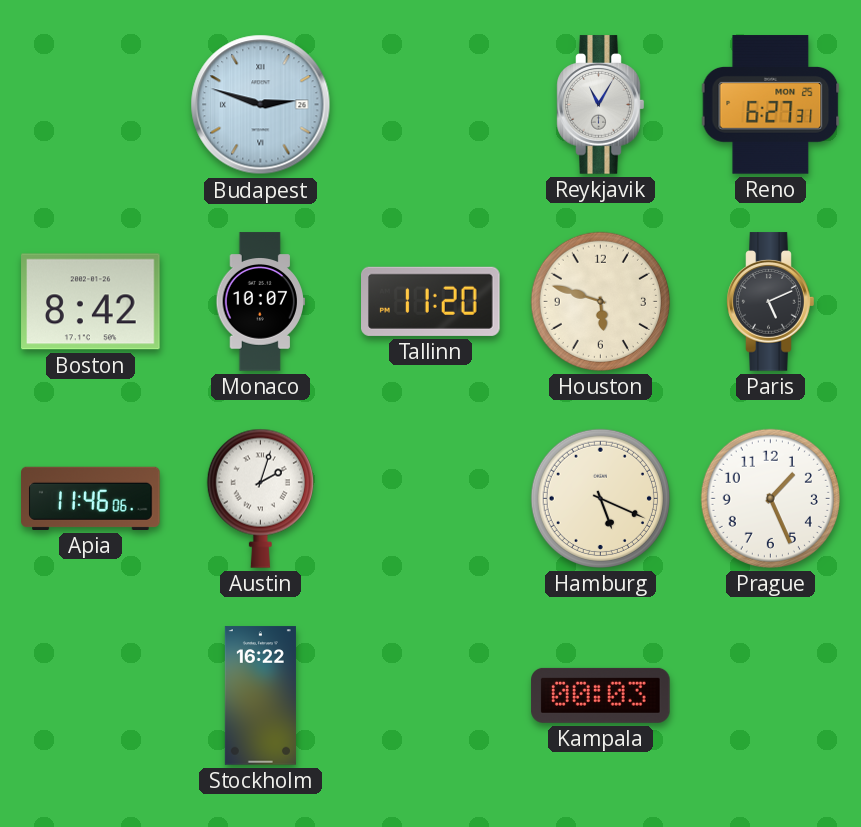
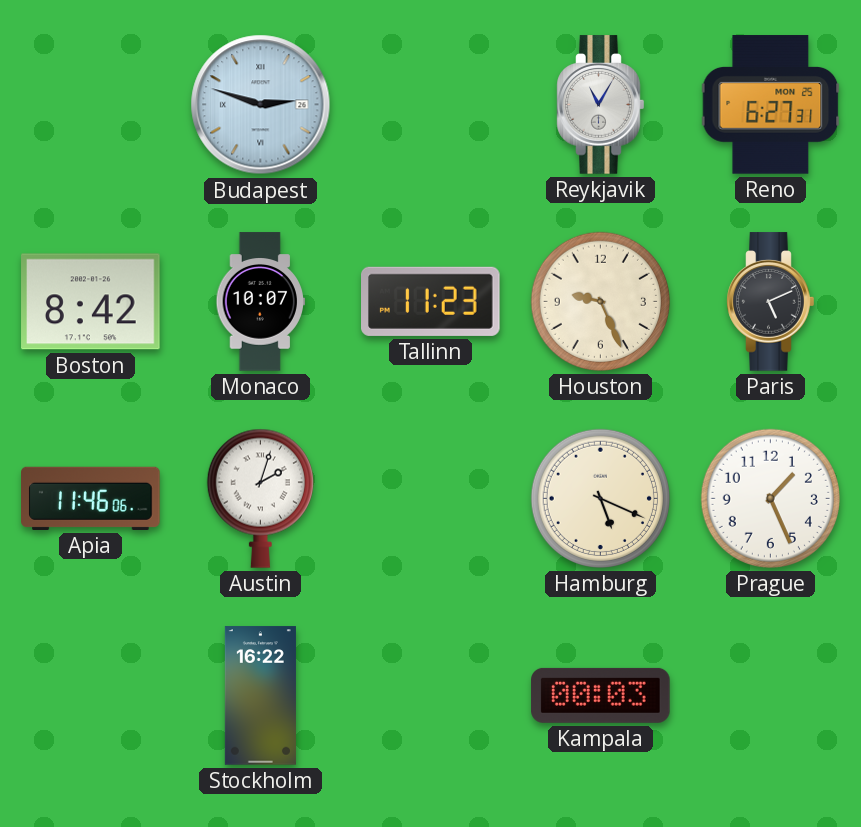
Tallinn: 11:20 -> 11:23
Houston: 5:48 -> 9:26
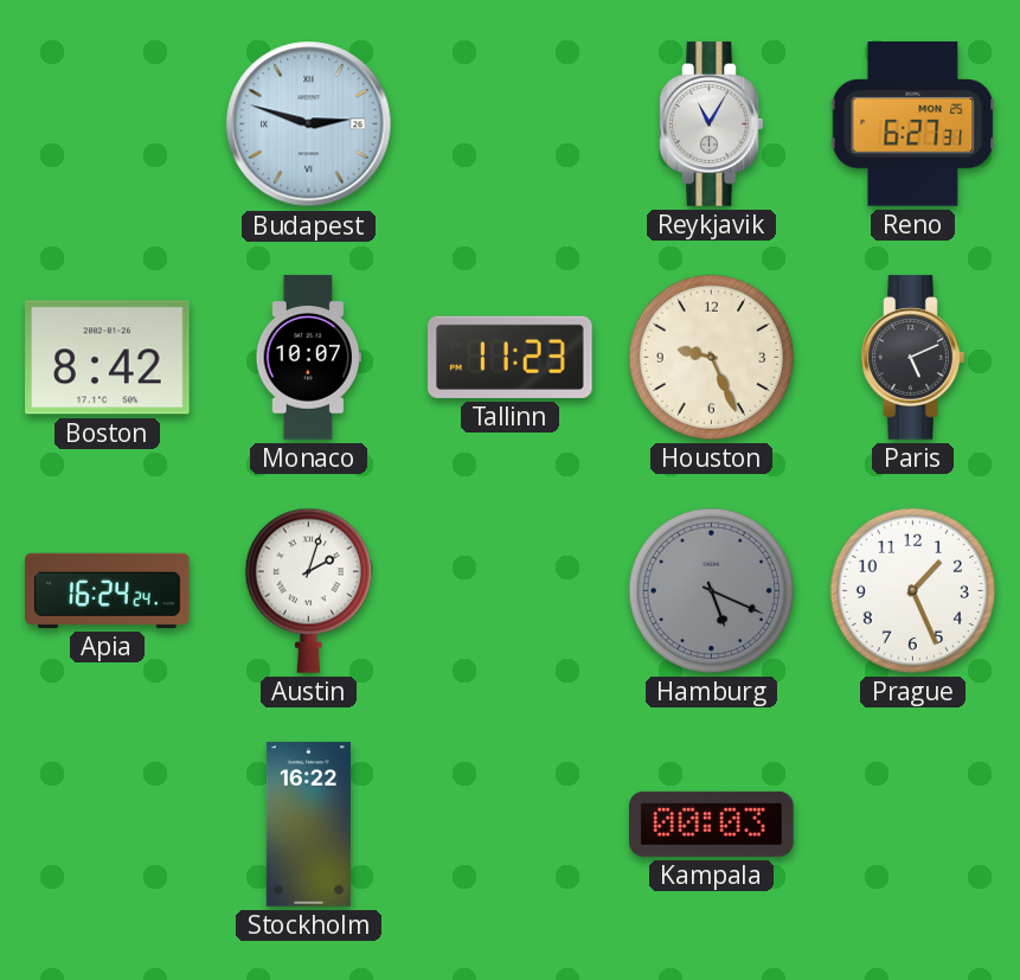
Apia: 11:46 -> 16:24
Hamburg dial: cream -> grey
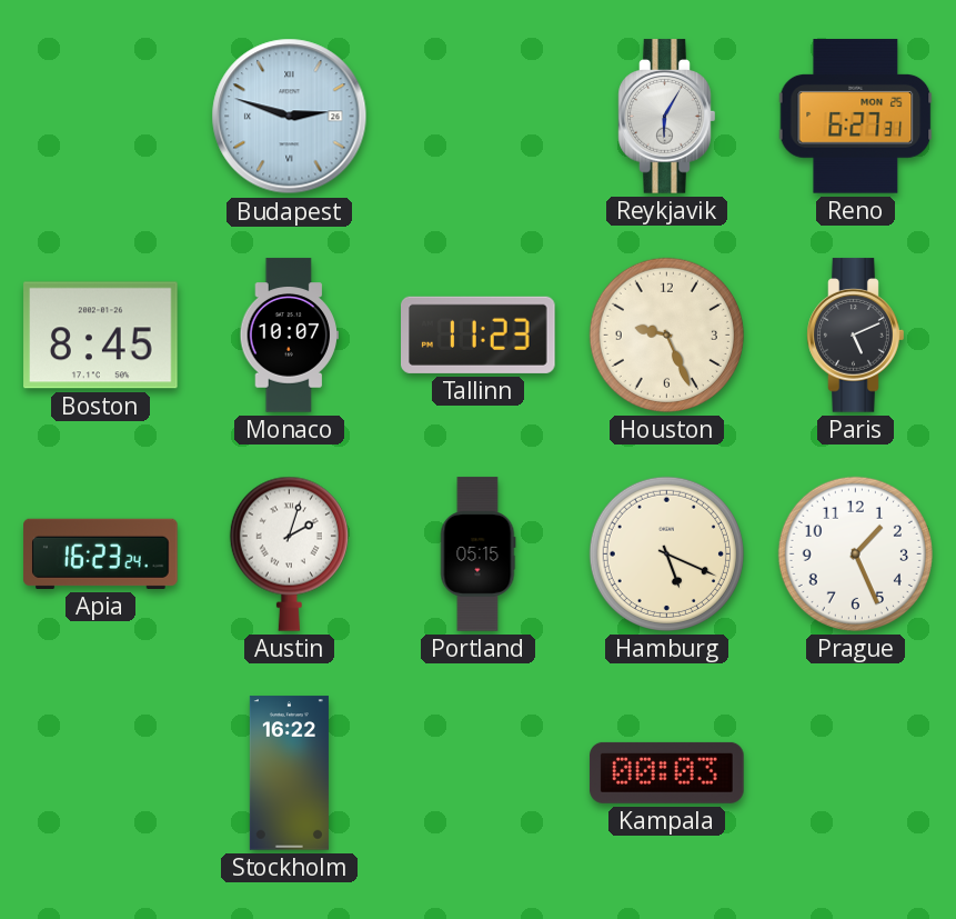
Reykjavik: 11:05 -> 6:05
Boston: 8:42 -> 8:45
Apia: 16:24 -> 16:23
Portland: none -> 05:15
Hamburg dial: grey -> cream
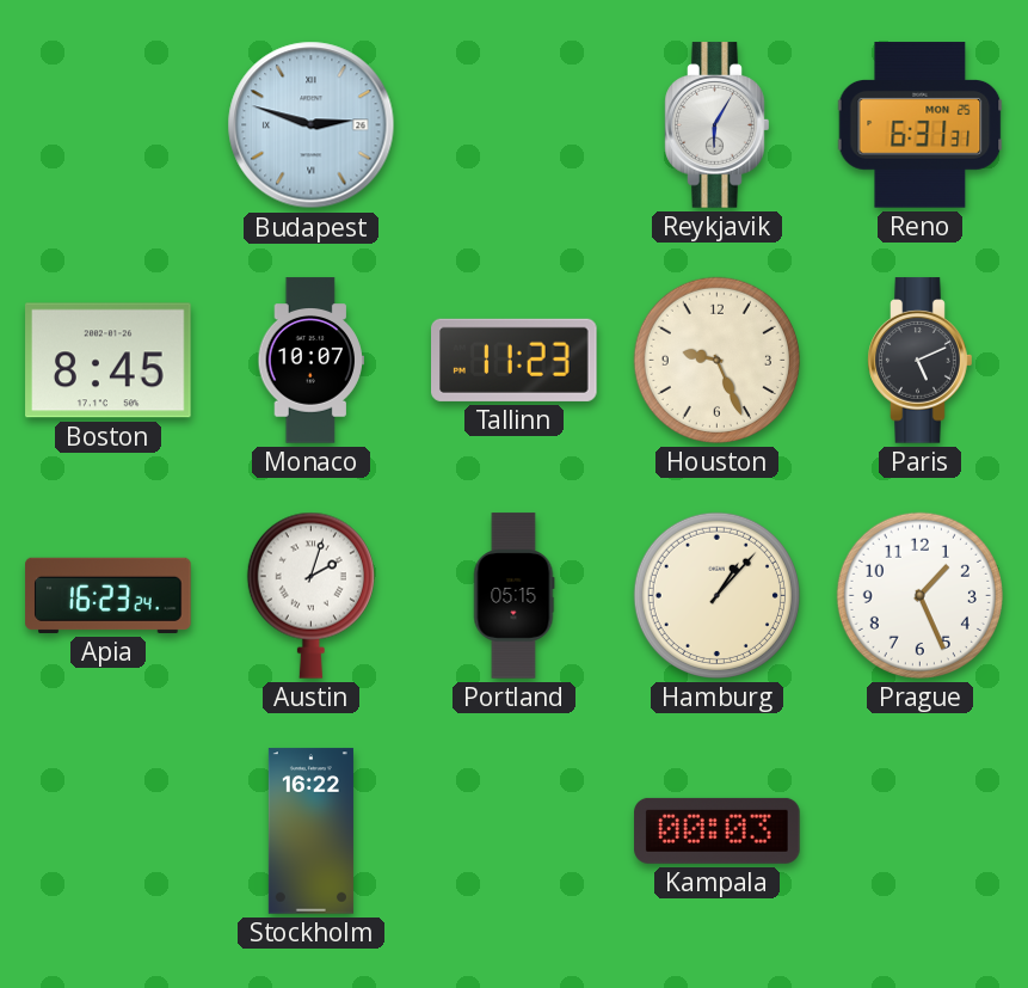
Reno: 6:27 -> 6:31
Hamburg: 5:19 -> 1:07
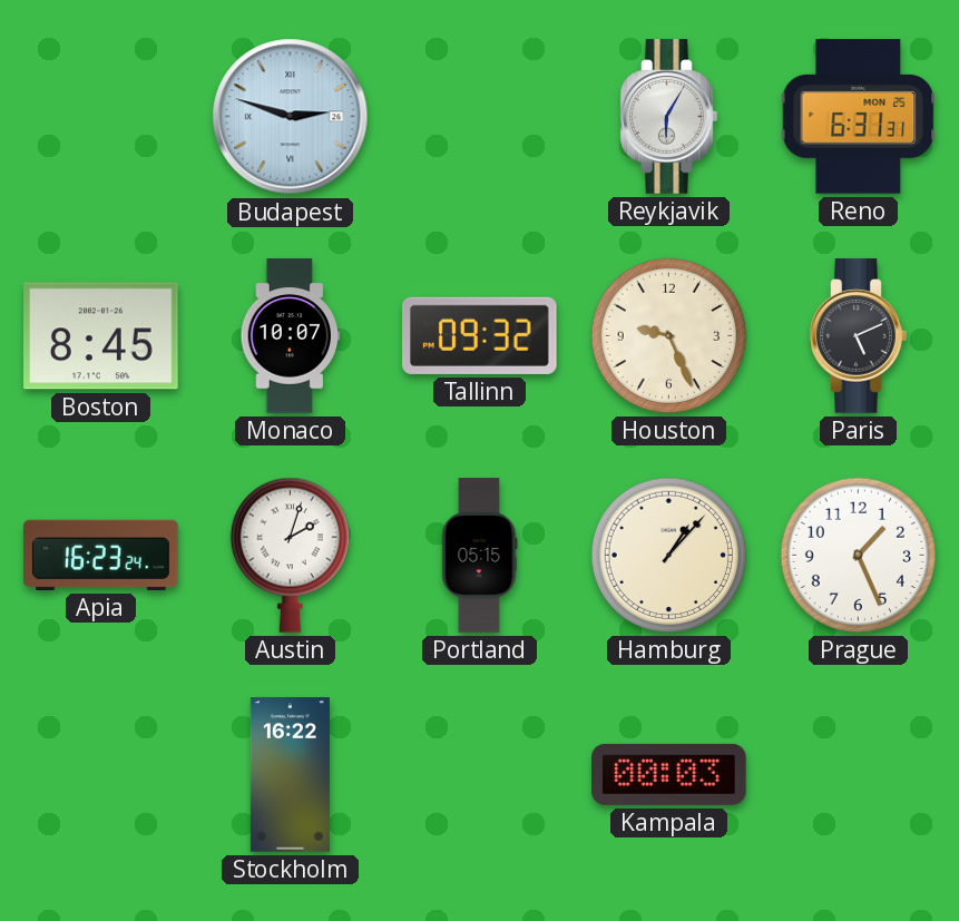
Tallinn: 11:23 -> 09:32
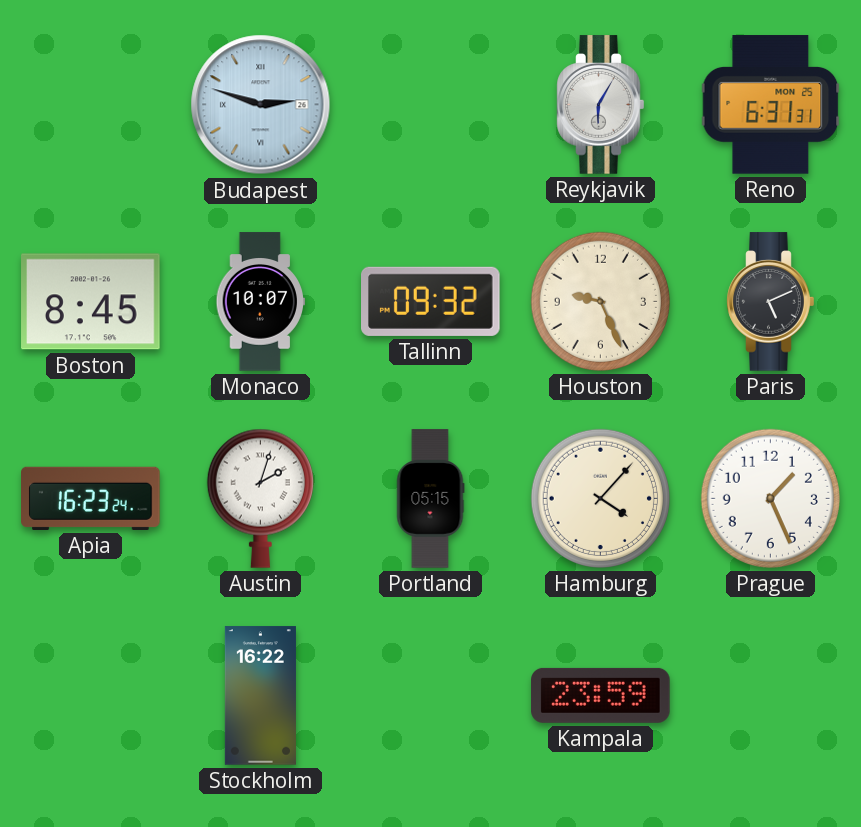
Hamburg: 1:07 -> 4:07
Kampala: 00:03 -> 23:59
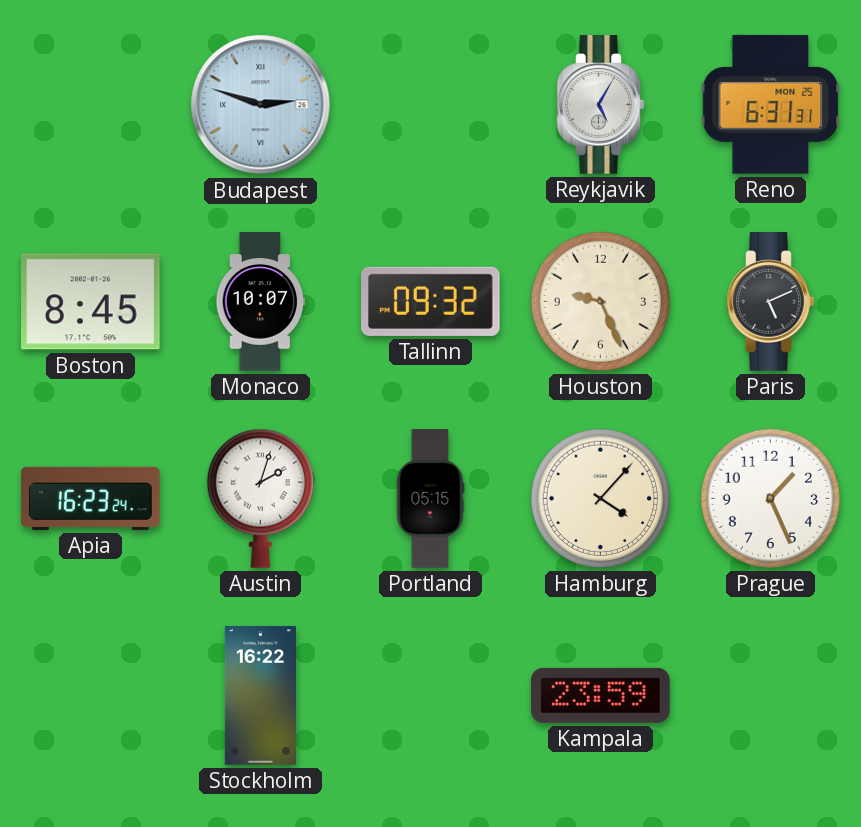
Reykjavik: 6:05 -> 5:05
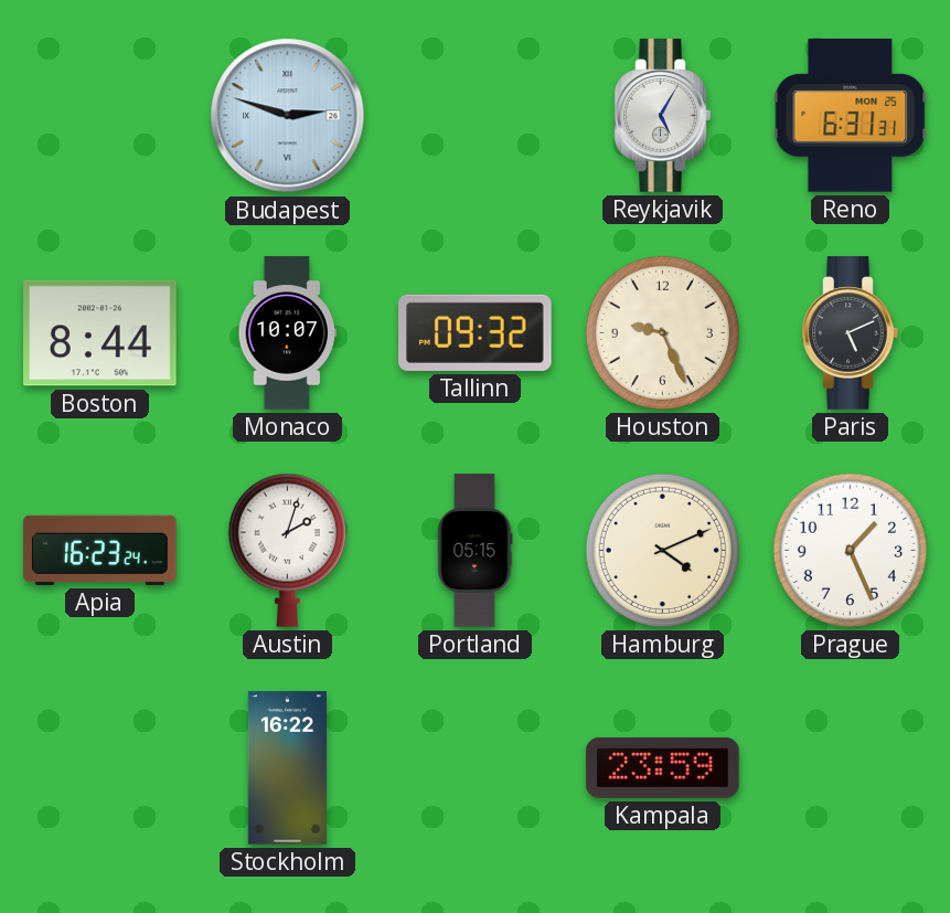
Boston: 8:45 -> 8:44
Hamburg: 4:07 -> 4:11
